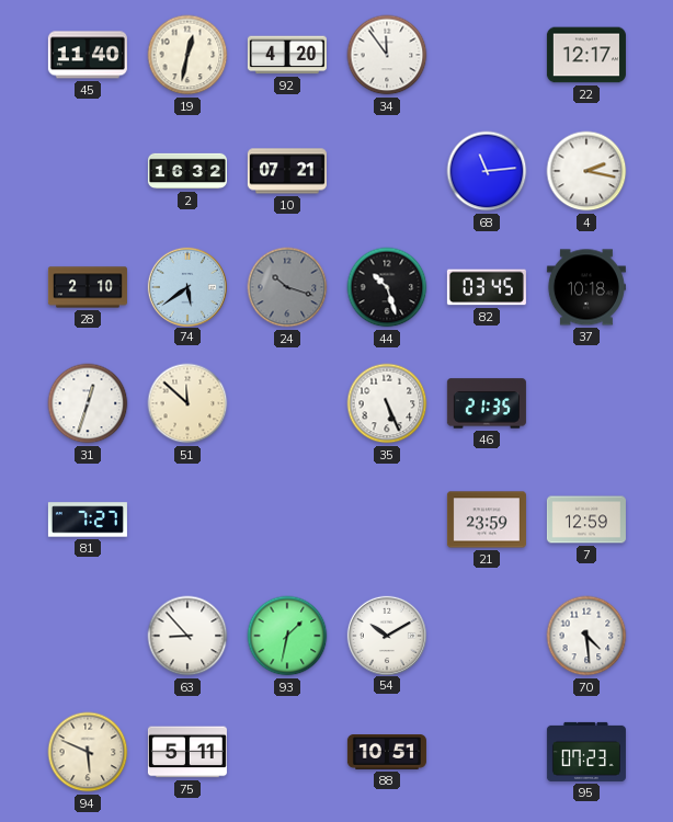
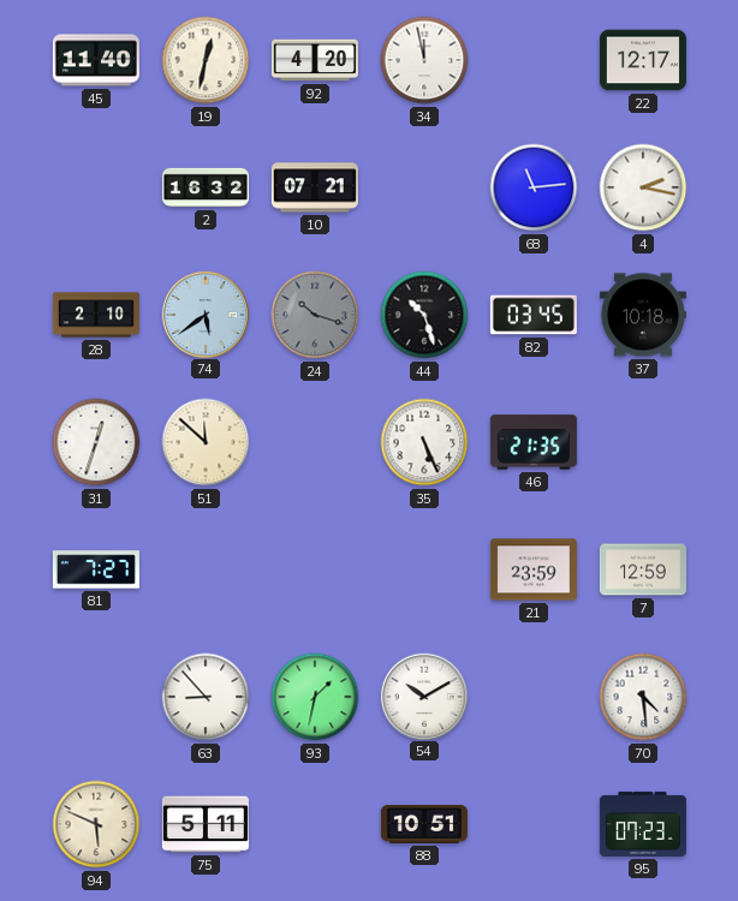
34: 11:54 -> 11:58
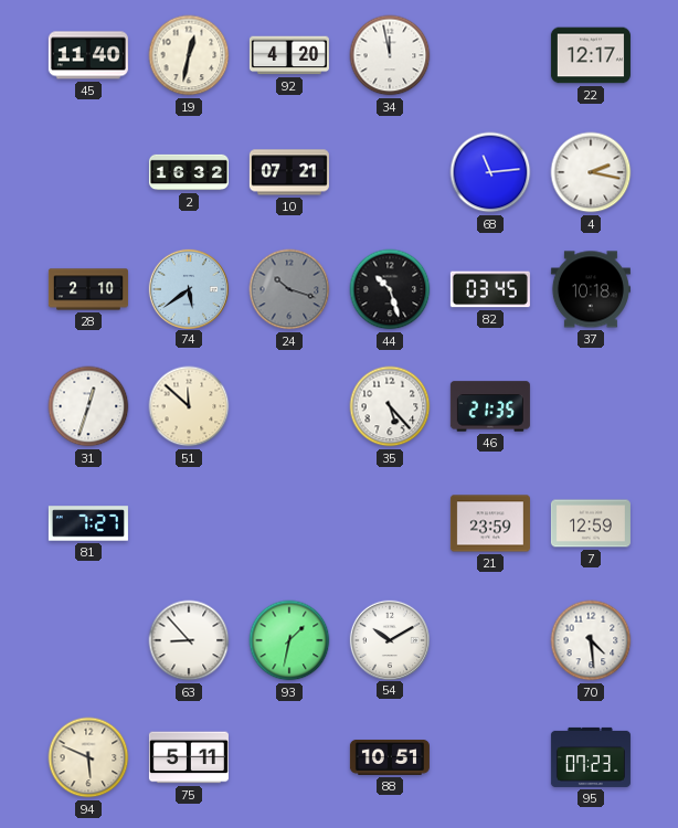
35: 5:26 -> 5:23
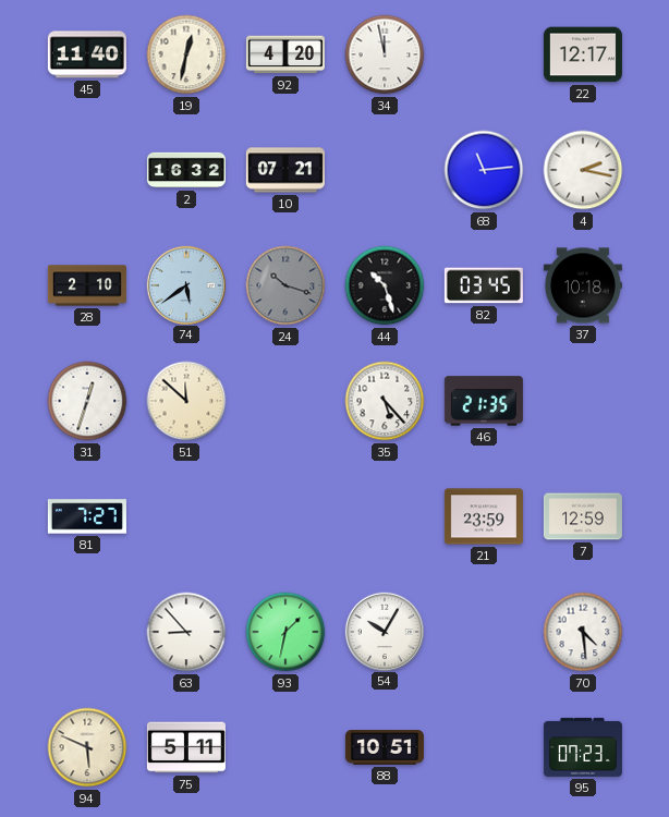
54: 10:10 -> 10:05
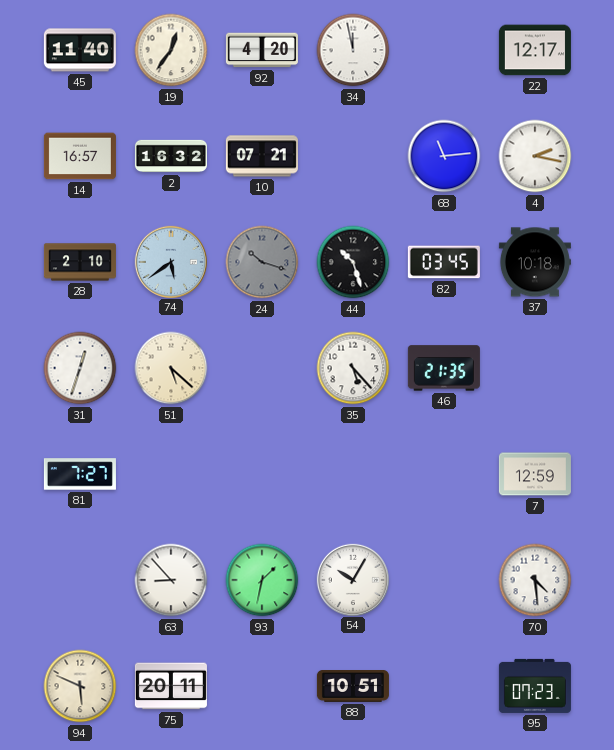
19: 12:32 -> 12:36
14: none -> 16:57
51: 11:52 -> 5:22
21: 23:59 -> none
75: 5:11 -> 20:11
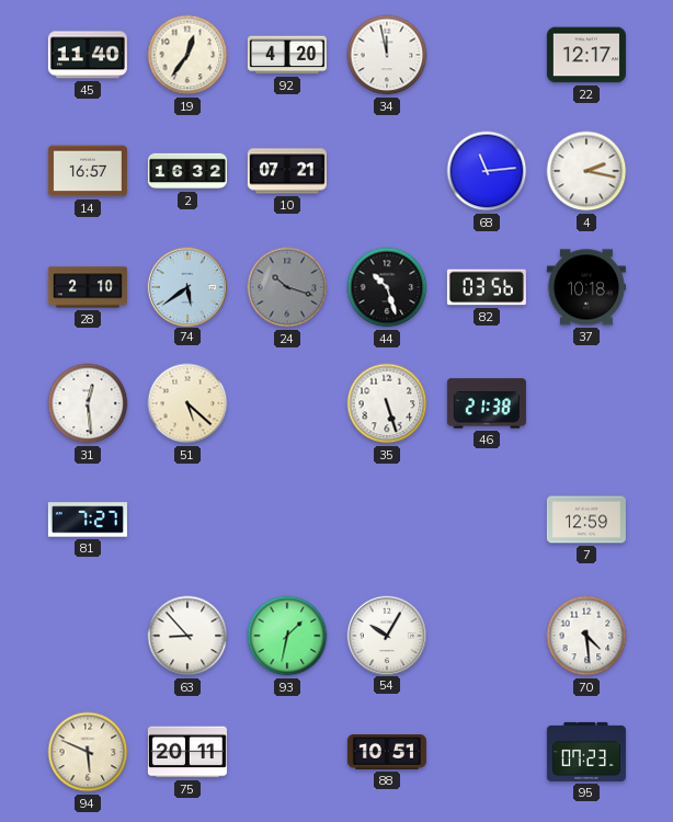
82: 03:45 -> 03:56
31: 12:33 -> 12:29
35: 5:23 -> 5:27
46: 21:35 -> 21:38
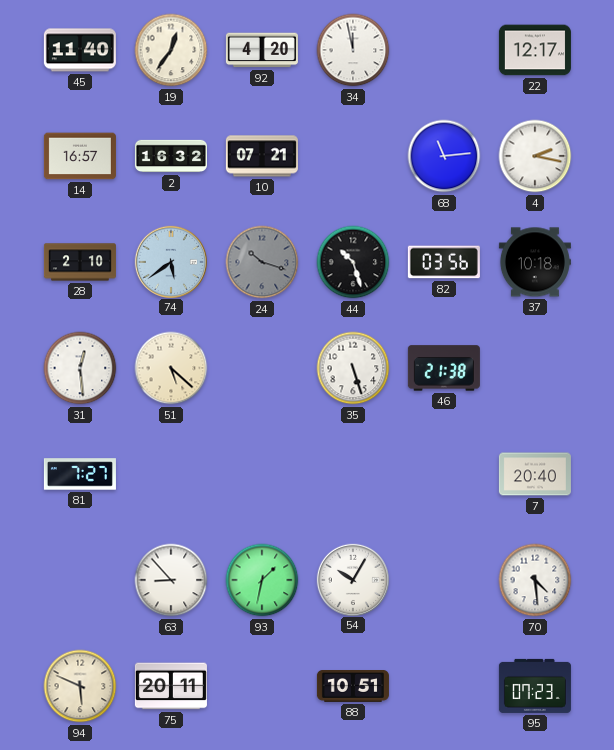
7: 12:59 -> 20:40
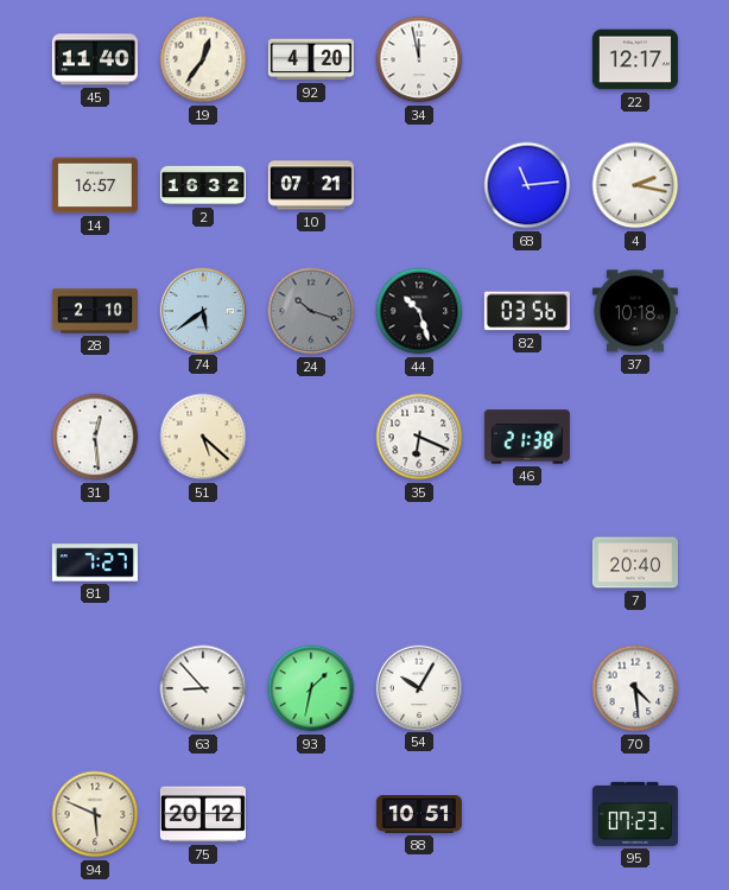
35: 5:27 -> 6:19
75: 20:11 -> 20:12
